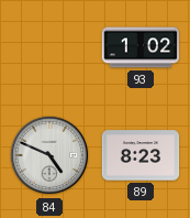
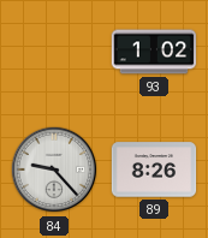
84: 4:49 -> 9:23
89: 8:23 -> 8:26
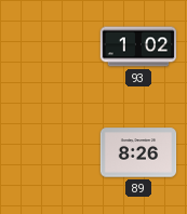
84: 9:23 -> none
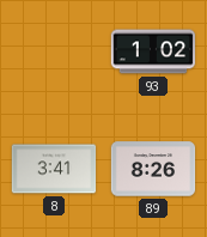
8: none -> 3:41
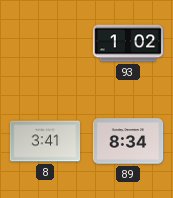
89: 8:26 -> 8:34
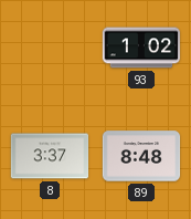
8: 3:41 -> 3:37
89: 8:34 -> 8:48
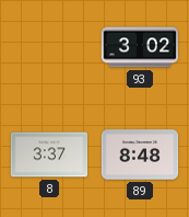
93: 1:02 -> 3:02
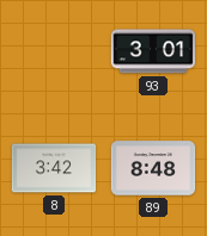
93: 3:02 -> 3:01
8: 3:37 -> 3:42
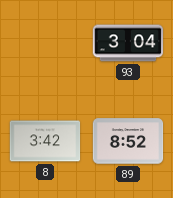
93: 3:01 -> 3:04
89: 8:48 -> 8:52
